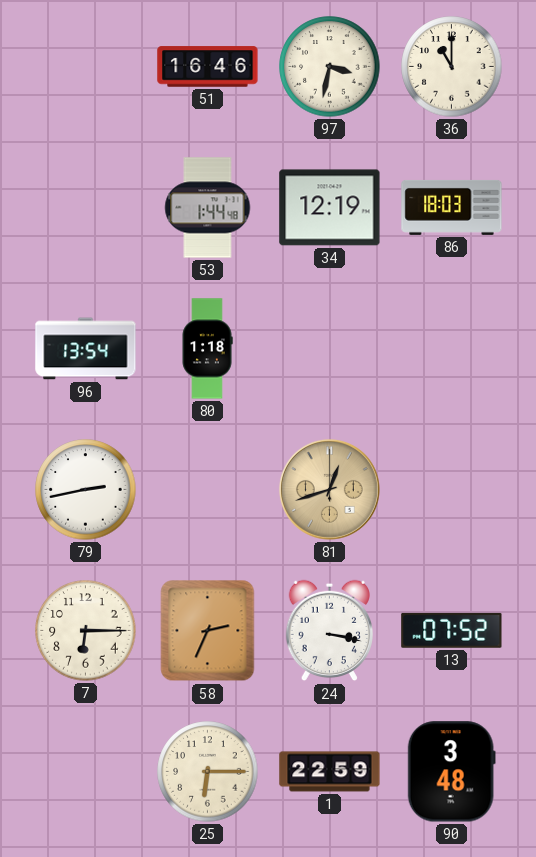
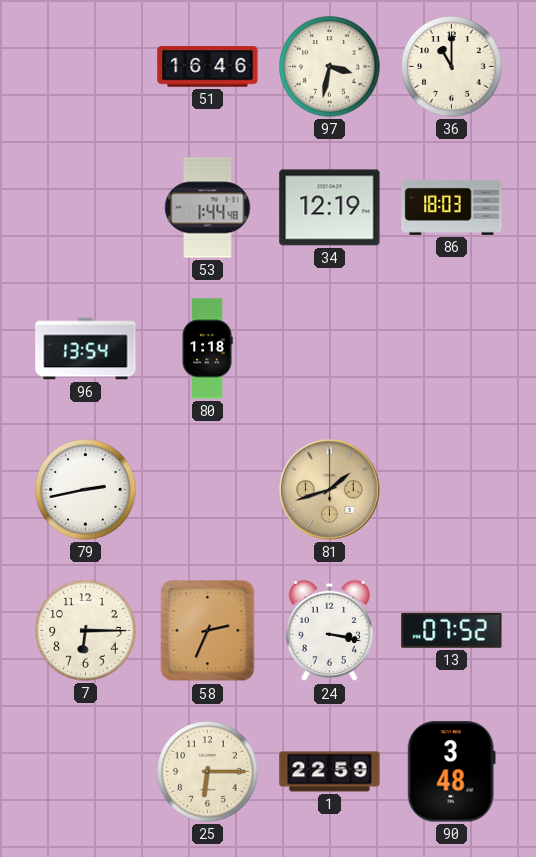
81: 12:42 -> 1:42
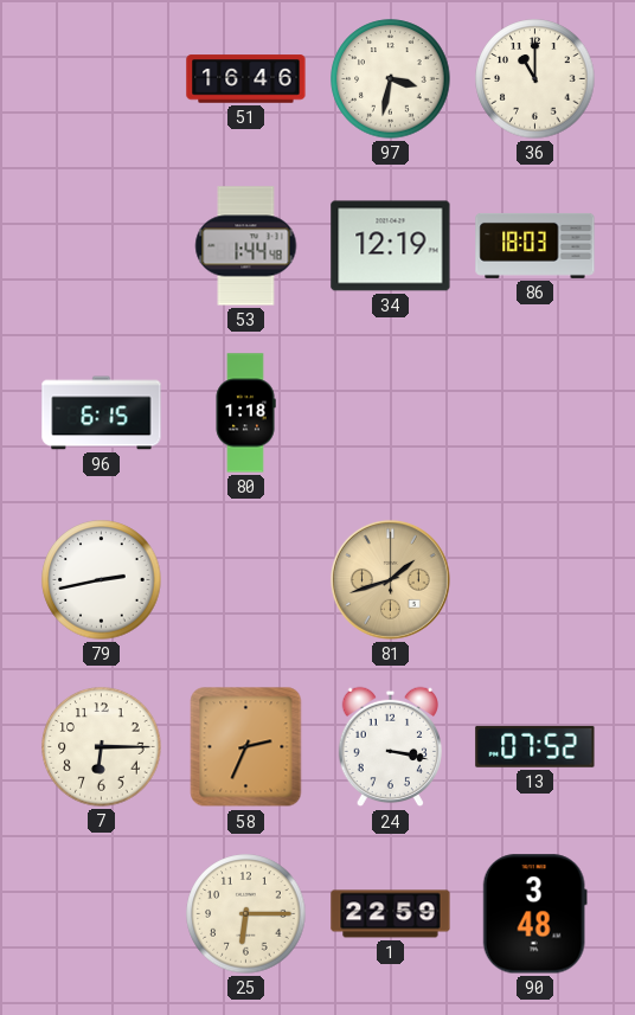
96: 13:54 -> 6:15
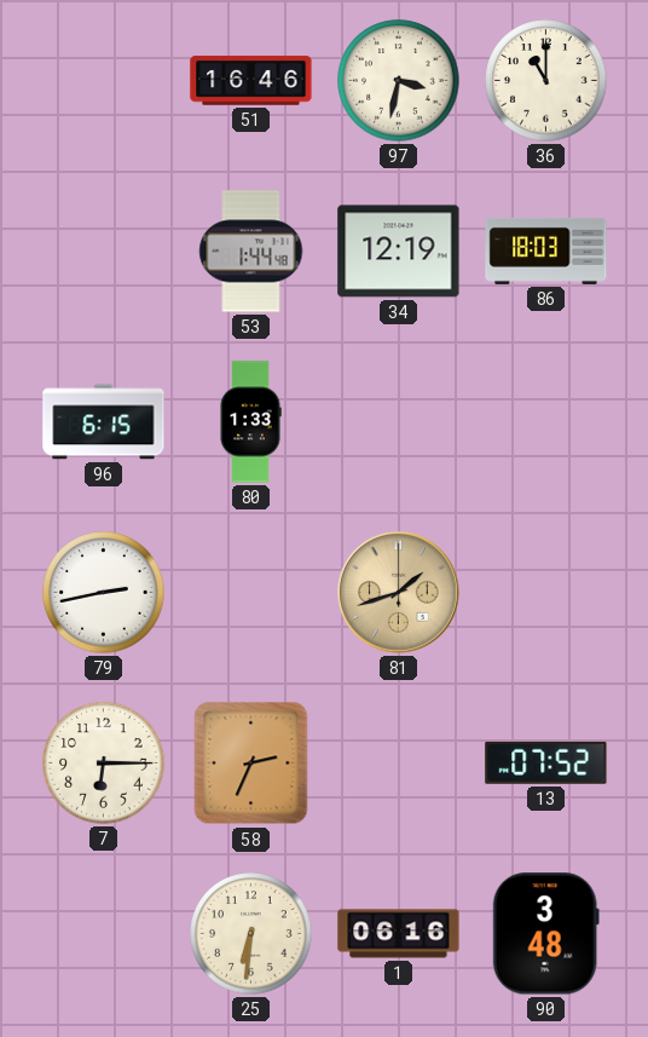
80: 1:18 -> 1:33
24: 3:17 -> none
25: 6:15 -> 6:31
1: 22:59 -> 06:16
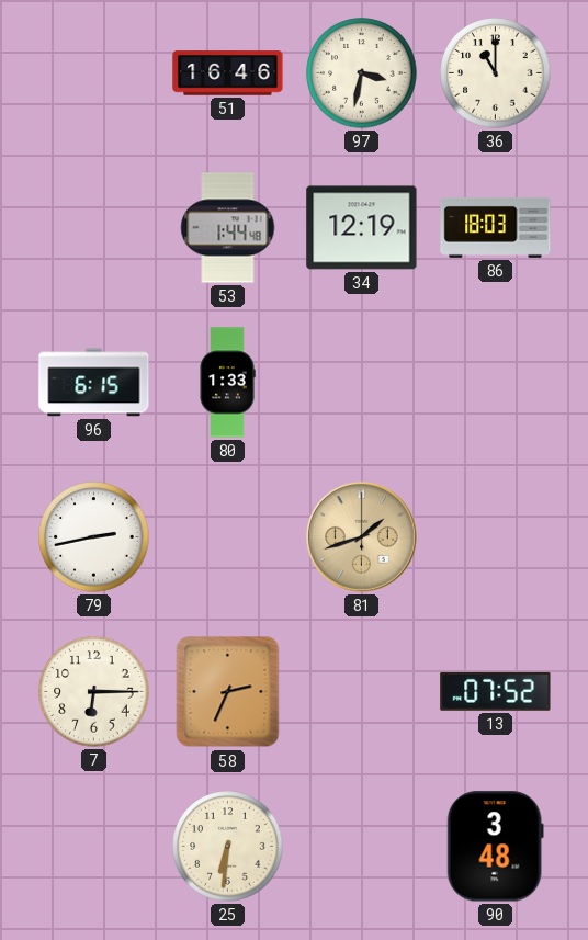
1: 06:16 -> none
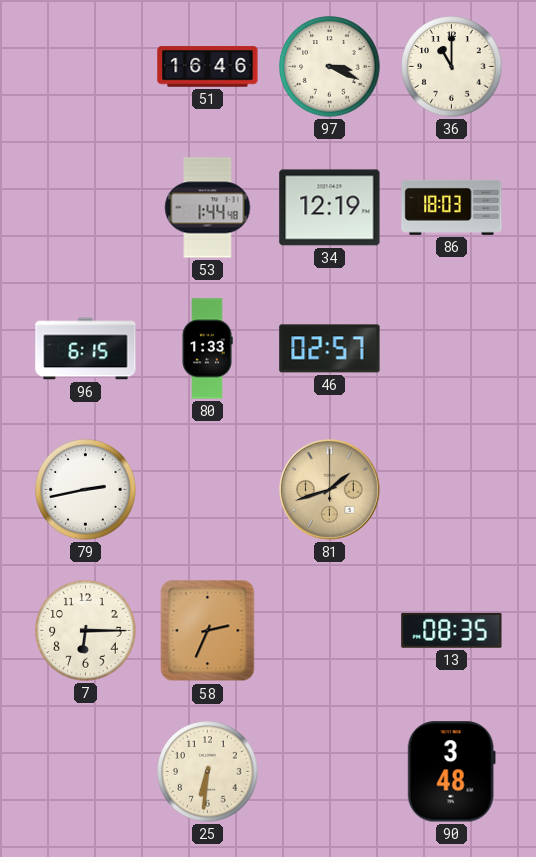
97: 3:32 -> 3:19
46: none -> 02:57
13: 07:52 -> 08:35
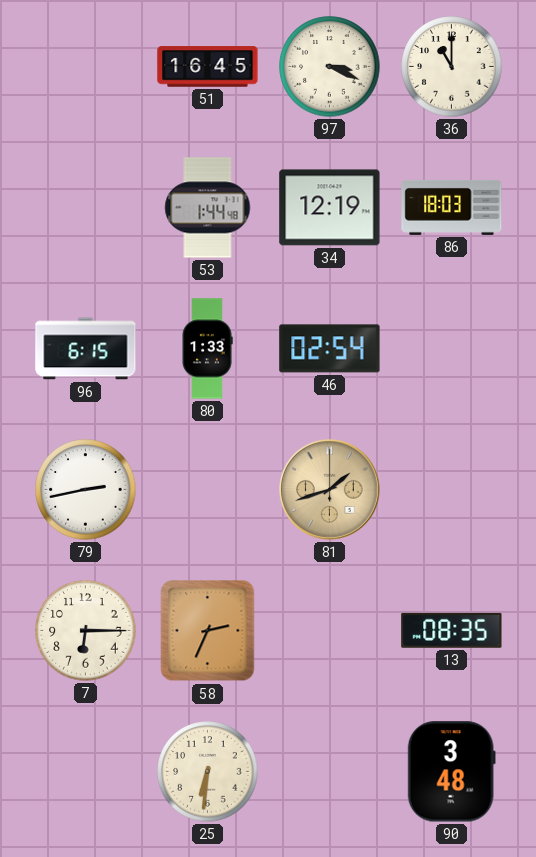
51: 16:46 -> 16:45
46: 02:57 -> 02:54
